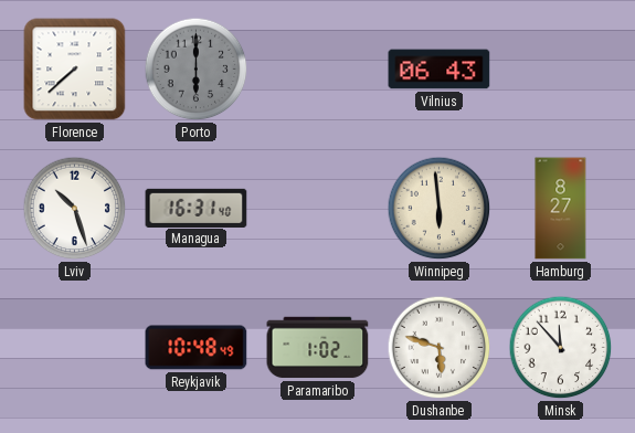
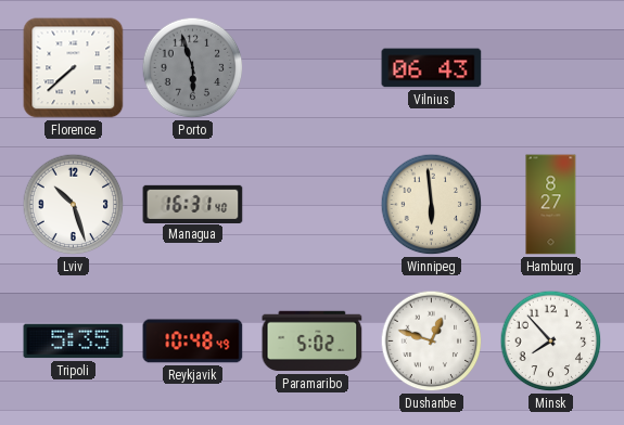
Porto: 6:00 -> 5:57
Tripoli: none -> 5:35
Paramaribo: 1:02 -> 5:02
Dushanbe: 5:48 -> 12:48
Minsk: 11:53 -> 7:53
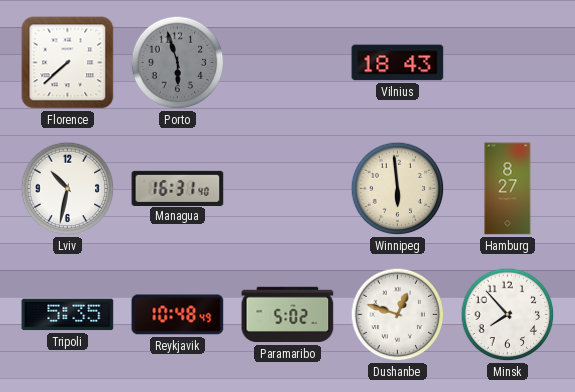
Vilnius: 06:43 -> 18:43
Lviv: 10:27 -> 10:32
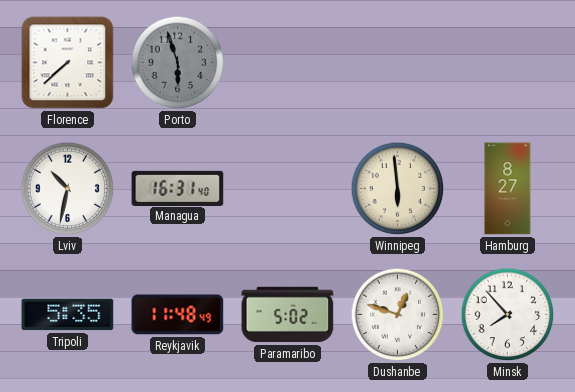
Vilnius: 18:43 -> none
Reykjavik: 10:48 -> 11:48
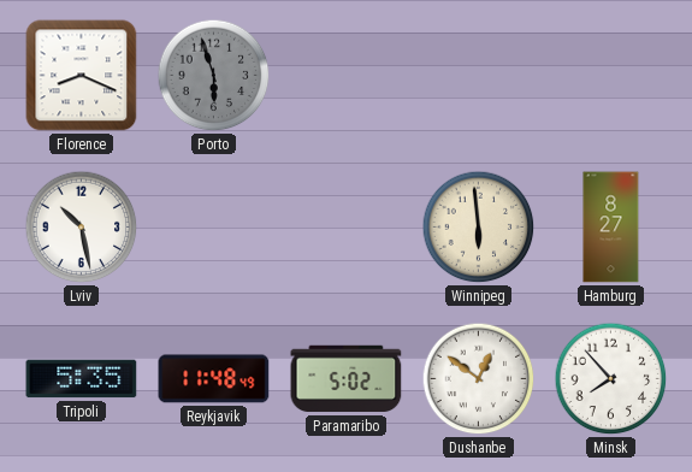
Florence: 7:38 -> 8:19
Lviv: 10:32 -> 10:28
Managua: 16:31 -> none
Dushanbe: 12:48 -> 12:51
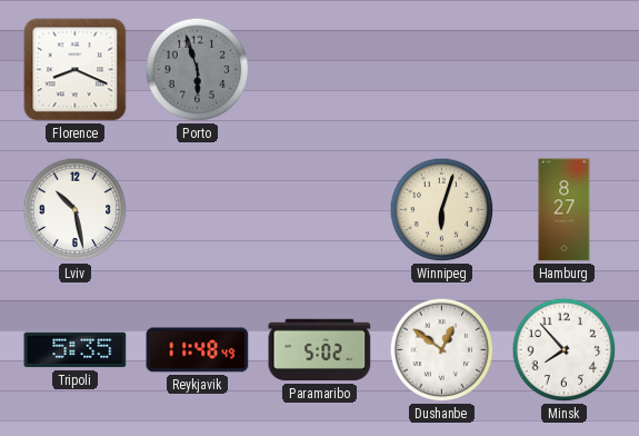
Winnipeg: 5:59 -> 6:03
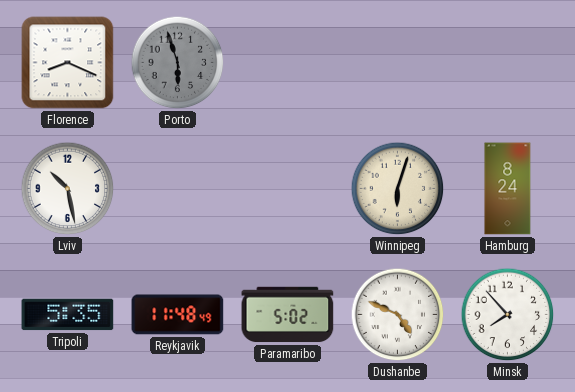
Hamburg: 8:27 -> 8:24
Dushanbe: 12:51 -> 4:49
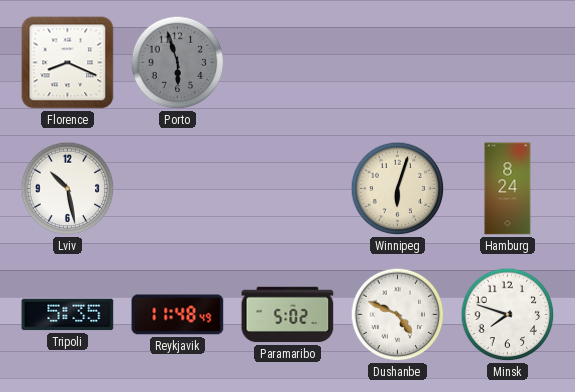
Minsk: 7:53 -> 7:48
